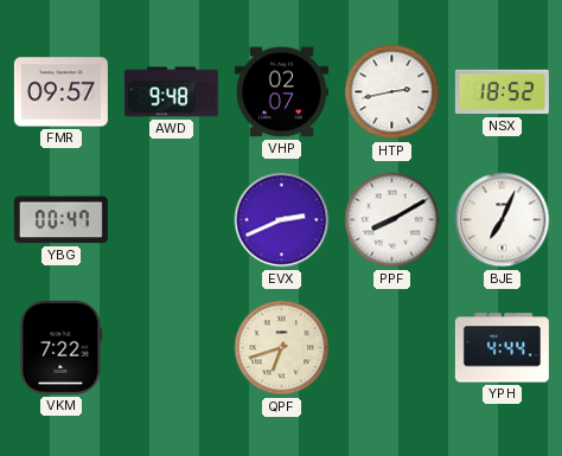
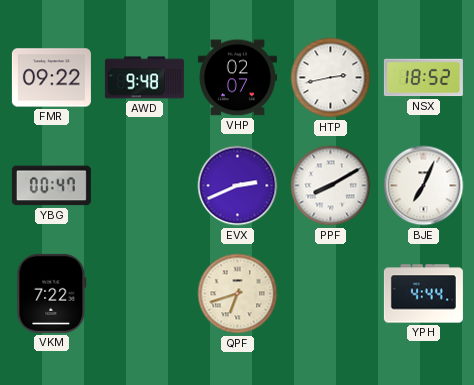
FMR: 09:57 -> 09:22
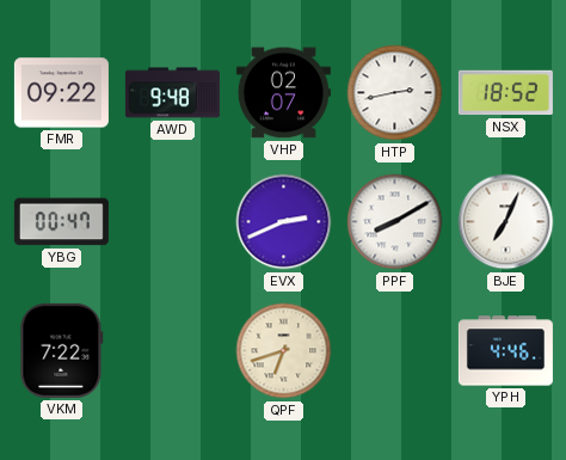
YPH: 4:44 -> 4:46
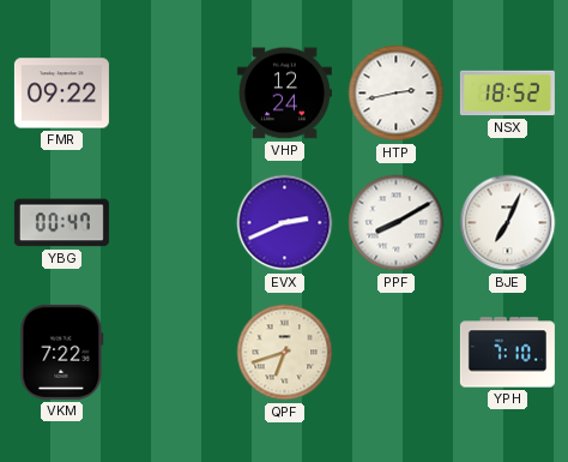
AWD: 9:48 -> none
VHP: 02:07 -> 12:24
YPH: 4:46 -> 7:10
